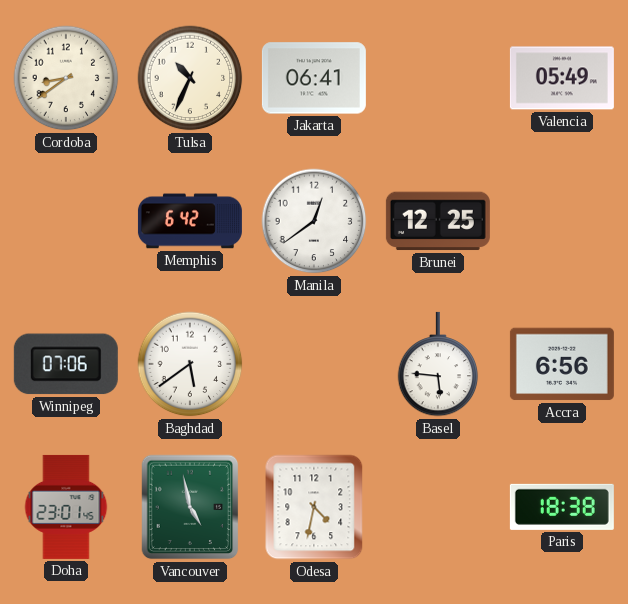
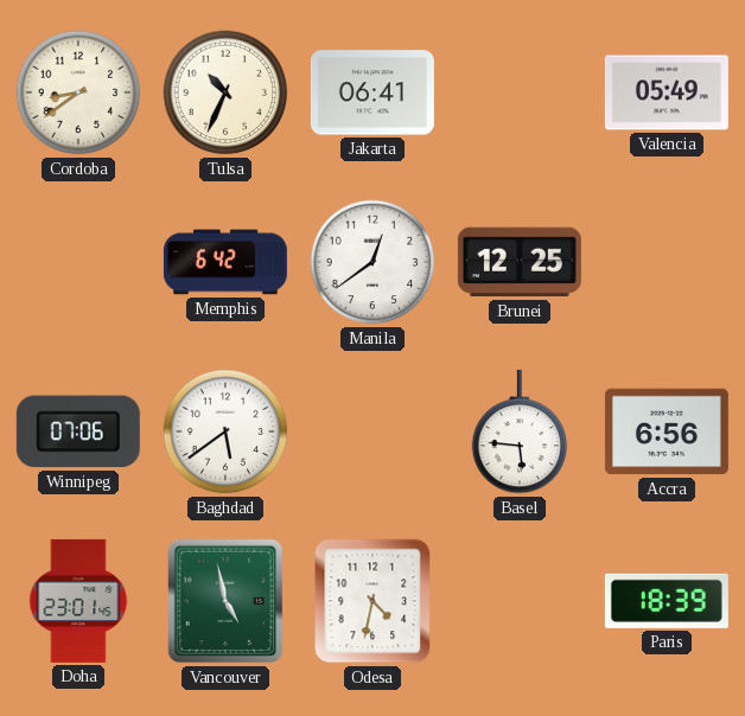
Paris: 18:38 -> 18:39
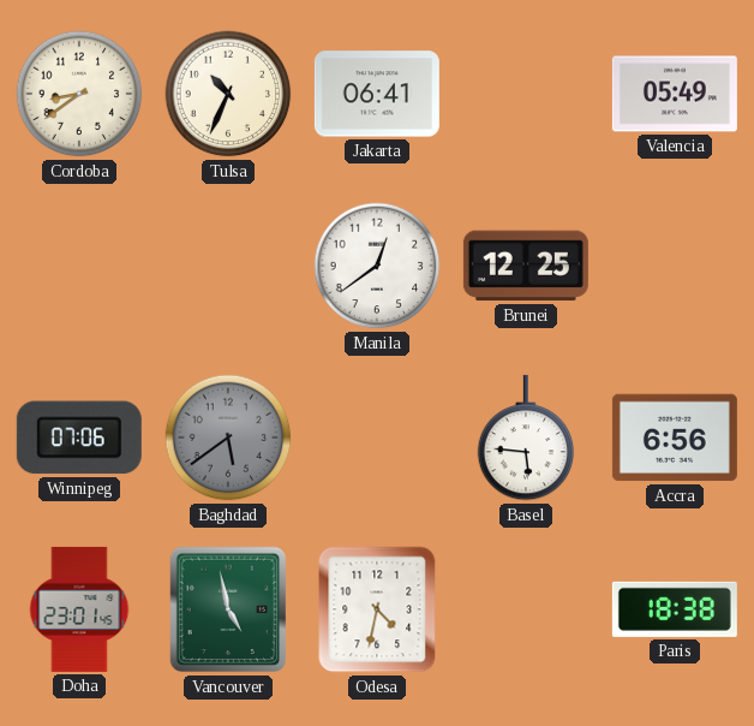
Memphis: 6:42 -> none
Baghdad dial: white -> grey
Paris: 18:39 -> 18:38
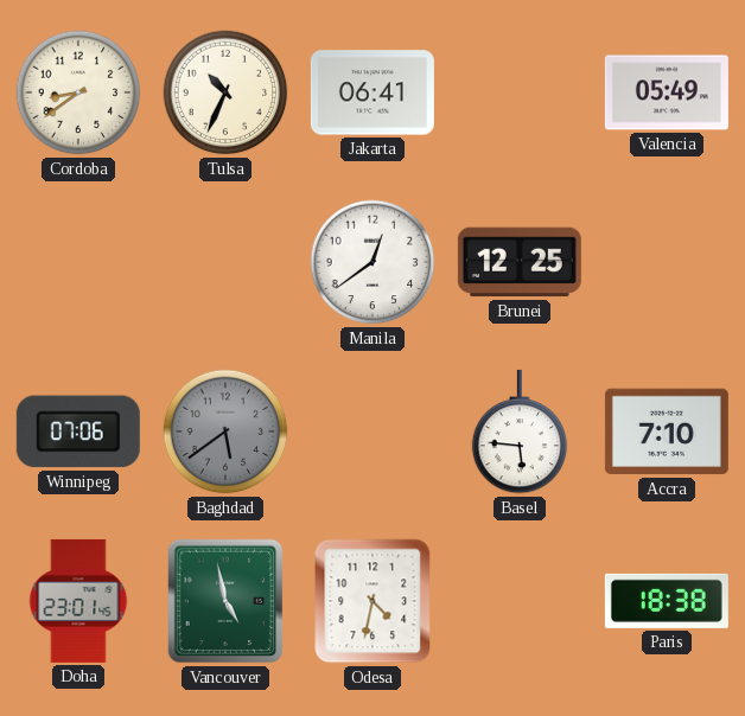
Accra: 6:56 -> 7:10
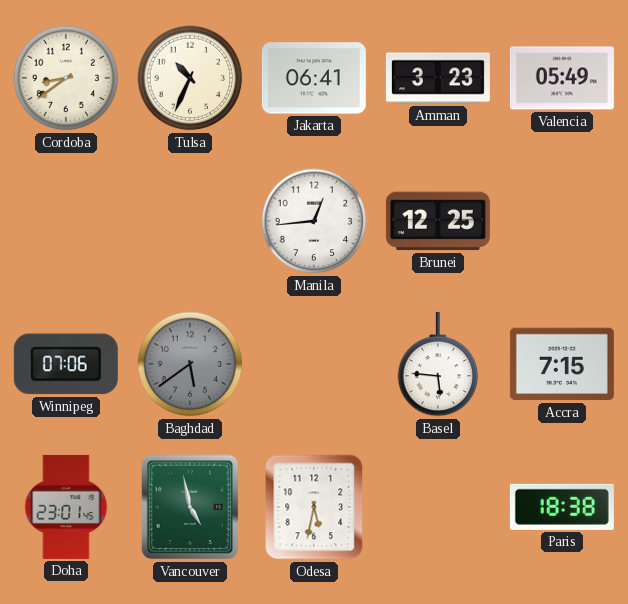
Amman: none -> 3:23
Manila: 12:39 -> 12:44
Accra: 7:10 -> 7:15
Odesa: 4:32 -> 5:32
